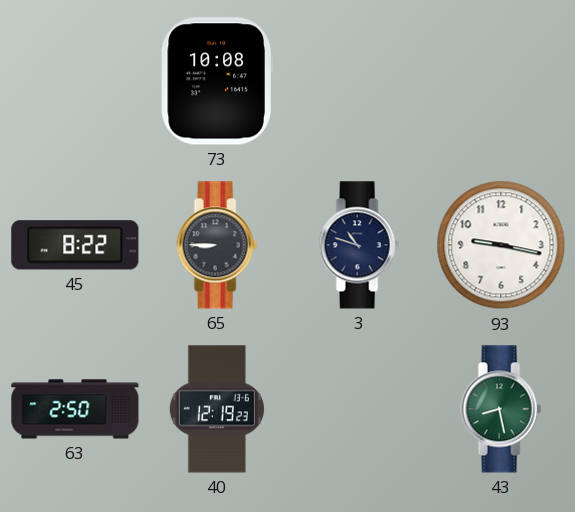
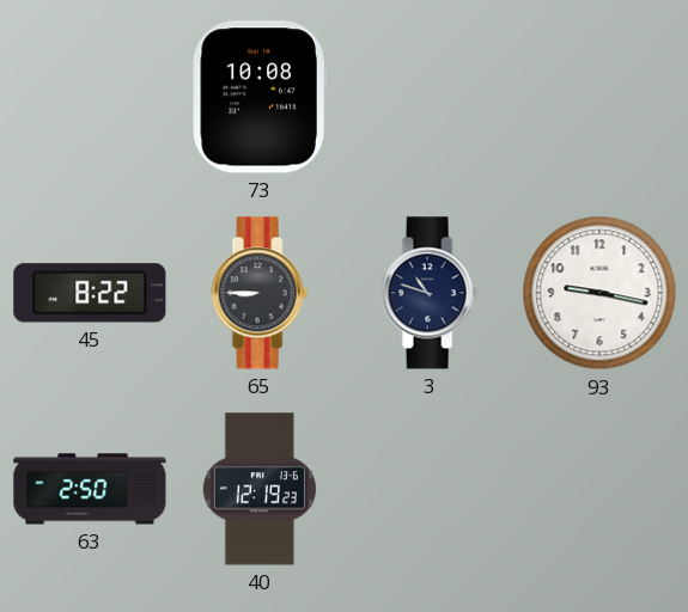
43: 8:28 -> none
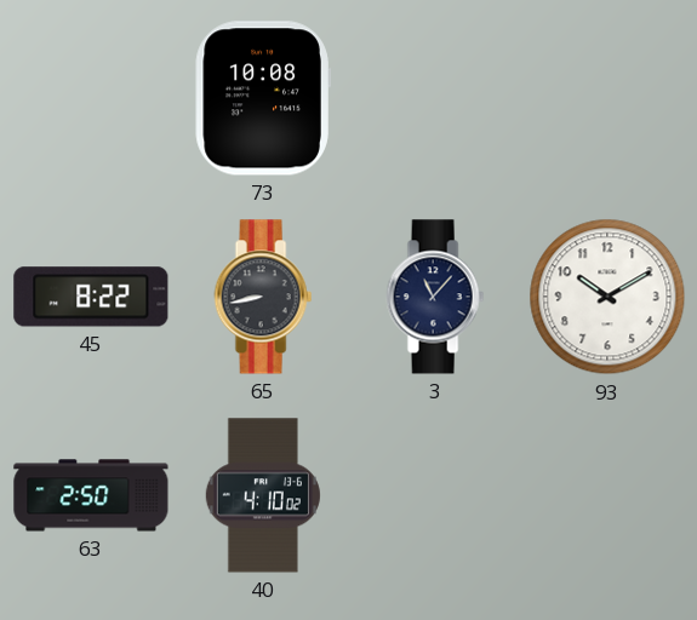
65: 8:45 -> 8:43
3: 10:48 -> 11:07
93: 9:17 -> 10:10
40: 12:19 -> 4:10
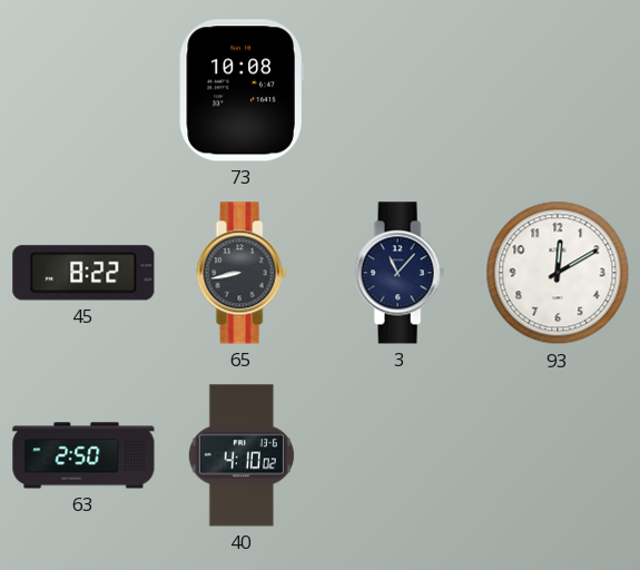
93: 10:10 -> 12:10
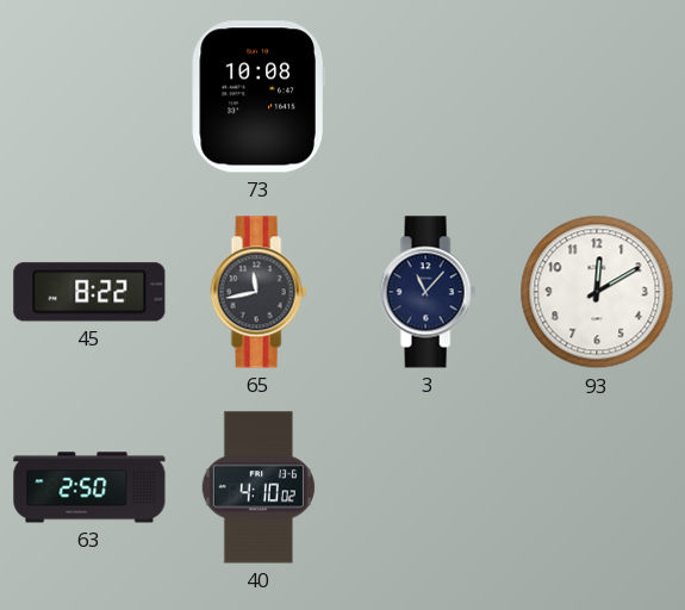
65: 8:43 -> 11:43
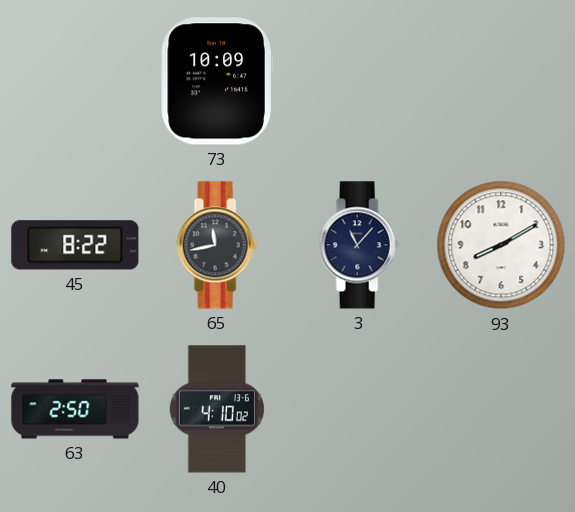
73: 10:08 -> 10:09
93: 12:10 -> 8:10
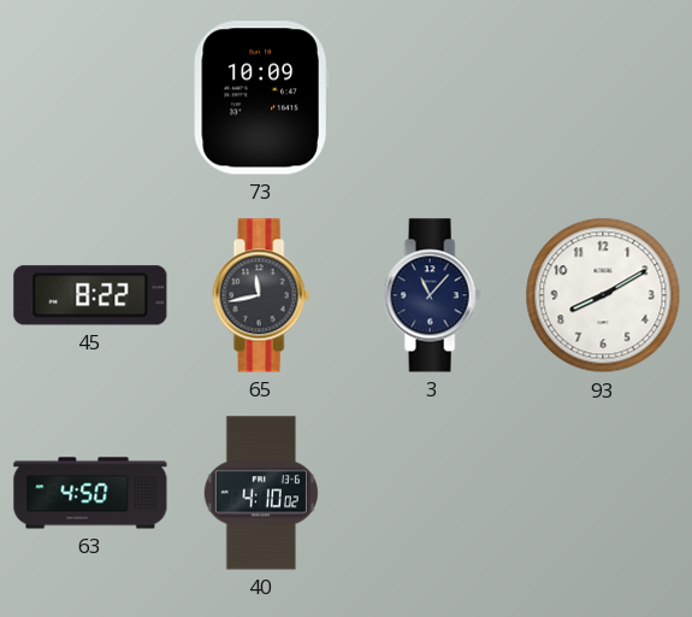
63: 2:50 -> 4:50
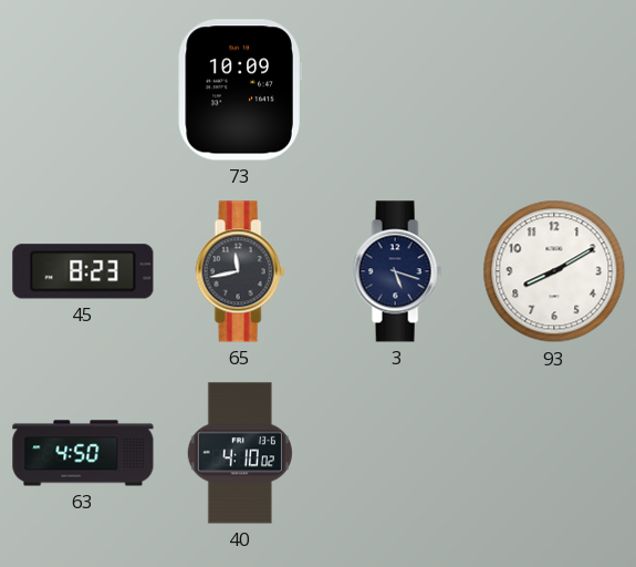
45: 8:22 -> 8:23
3: 11:07 -> 5:18
